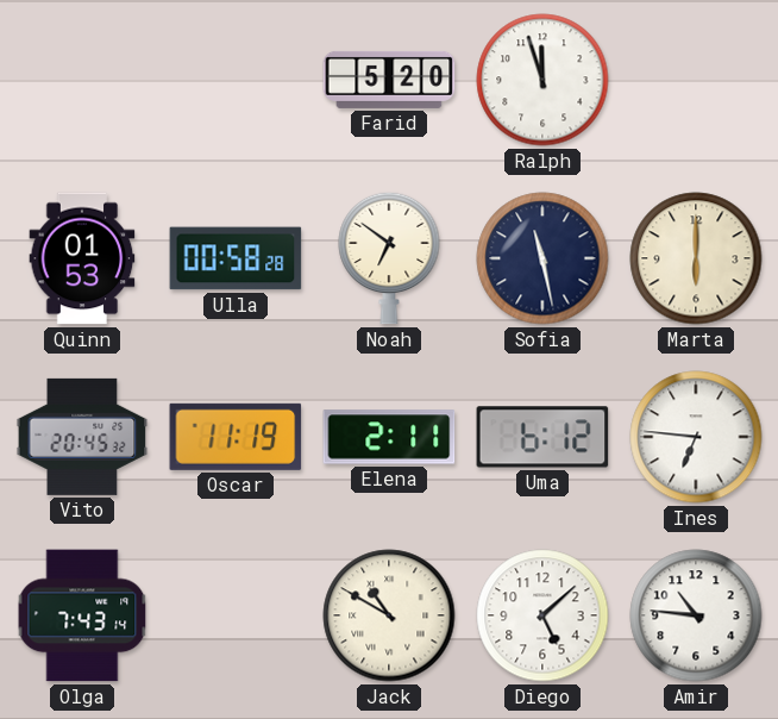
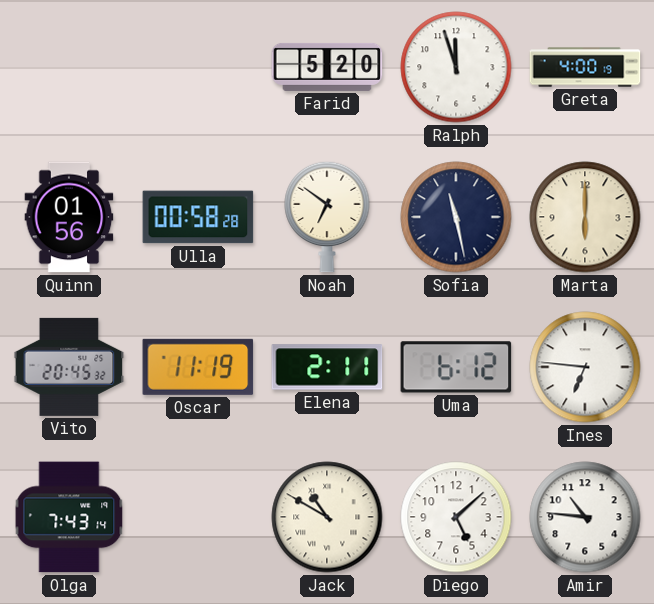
Greta: none -> 4:00
Quinn: 01:53 -> 01:56
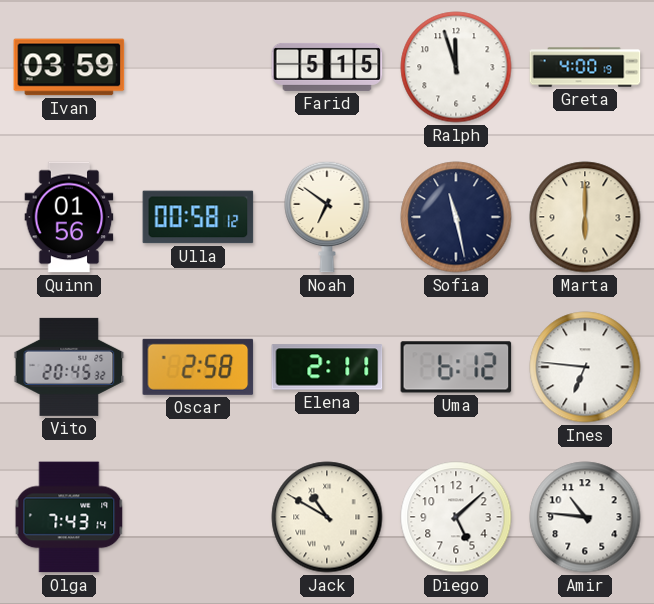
Ivan: none -> 03:59
Farid: 5:20 -> 5:15
Ulla: 00:58:28 -> 00:58:12
Oscar: 11:19 -> 2:58
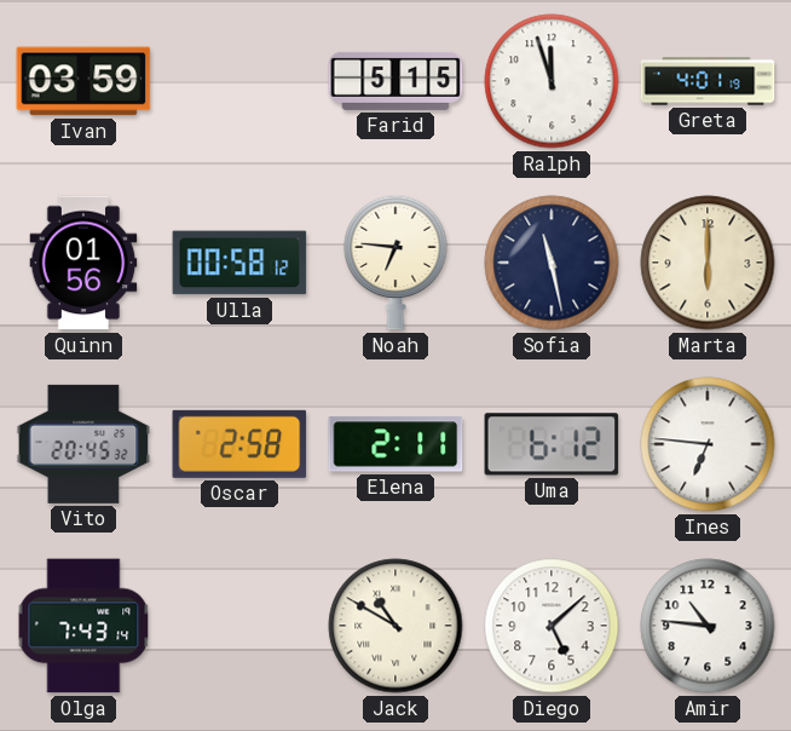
Greta: 4:00 -> 4:01
Noah: 6:51 -> 6:46
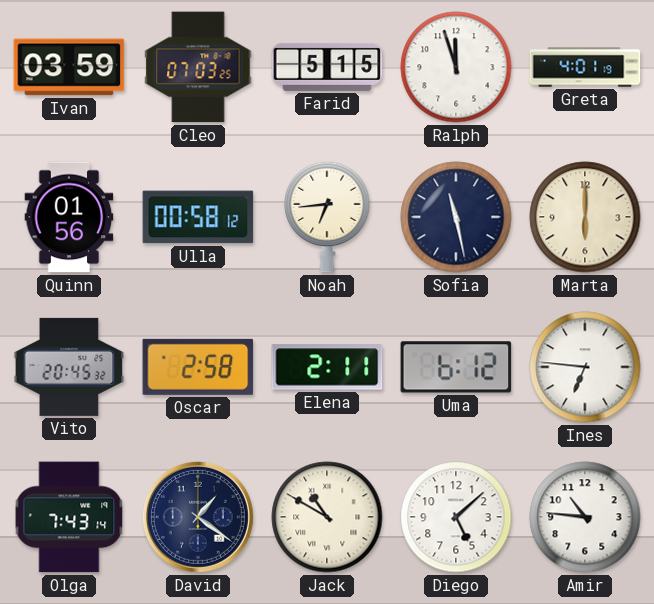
Cleo: none -> 07:03
Noah: 6:46 -> 6:44
David: none -> 1:21
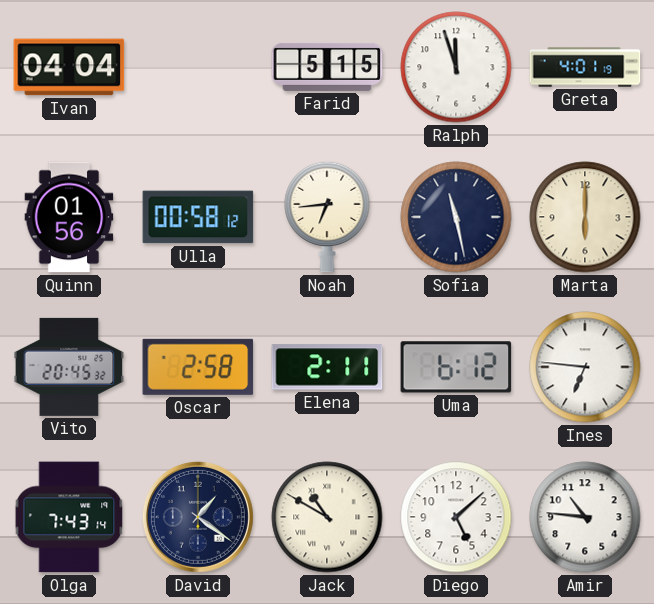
Ivan: 03:59 -> 04:04
Cleo: 07:03 -> none
